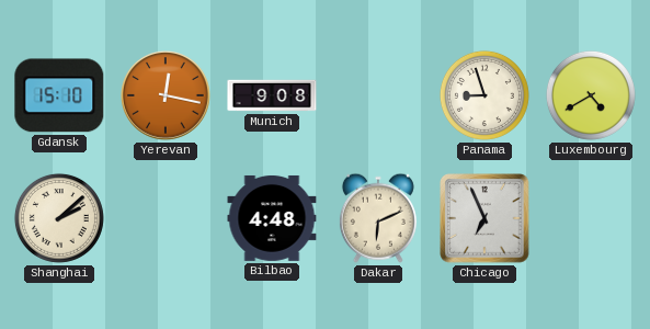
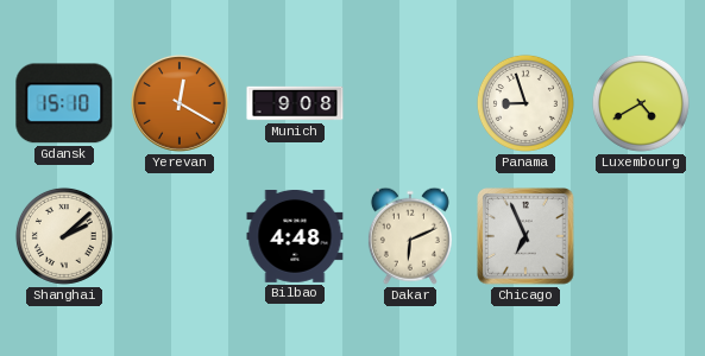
Yerevan: 12:17 -> 12:20
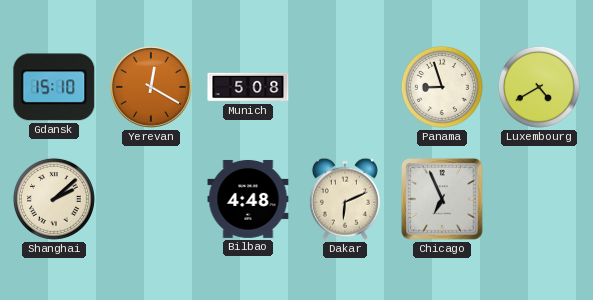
Munich: 9:08 -> 5:08
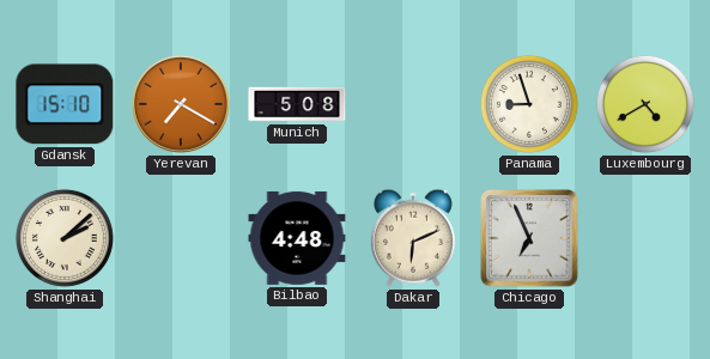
Yerevan: 12:20 -> 7:20
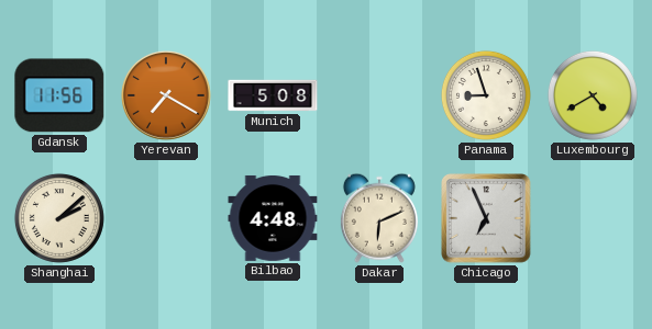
Gdansk: 15:10 -> 11:56
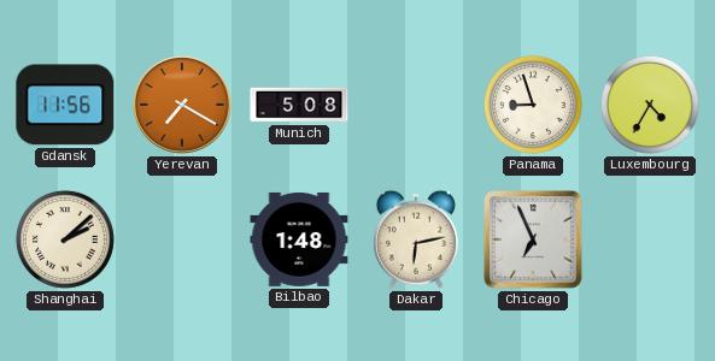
Luxembourg: 4:40 -> 4:35
Bilbao: 4:48 -> 1:48
Dakar: 6:11 -> 6:13
